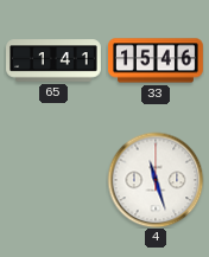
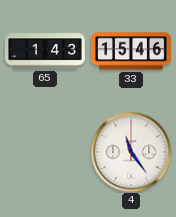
65: 1:41 -> 1:43
4: 11:27 -> 11:24
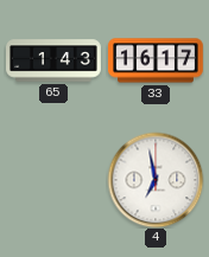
33: 15:46 -> 16:17
4: 11:24 -> 6:58
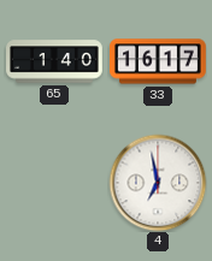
65: 1:43 -> 1:40
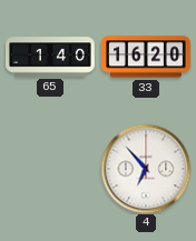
33: 16:17 -> 16:20
4: 6:58 -> 6:53
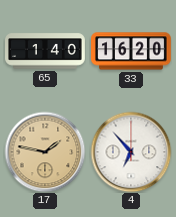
17: none -> 1:47
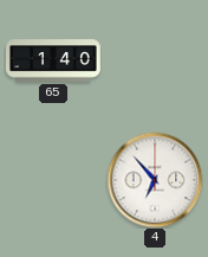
33: 16:20 -> none
17: 1:47 -> none
